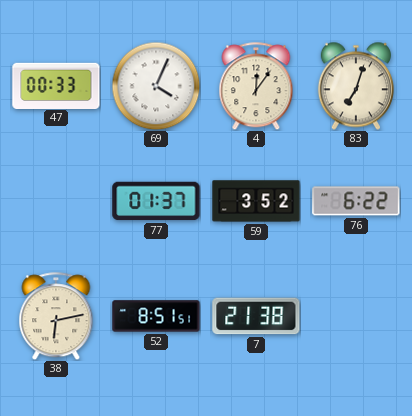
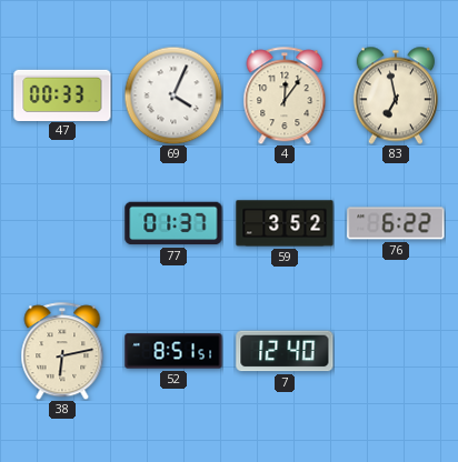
83: 7:03 -> 6:58
7: 21:38 -> 12:40
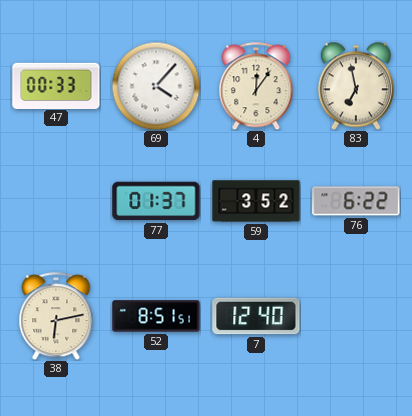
69: 4:04 -> 4:07
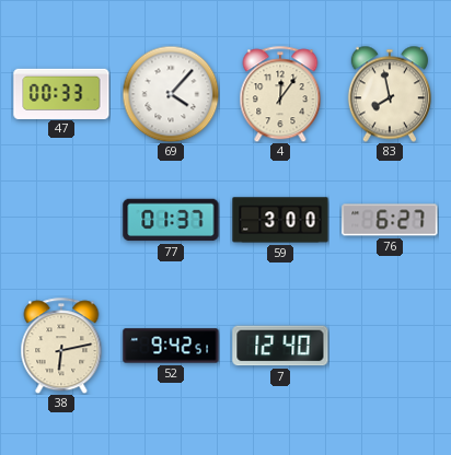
83: 6:58 -> 7:58
59: 3:52 -> 3:00
76: 6:22 -> 6:27
52: 8:51 -> 9:42
